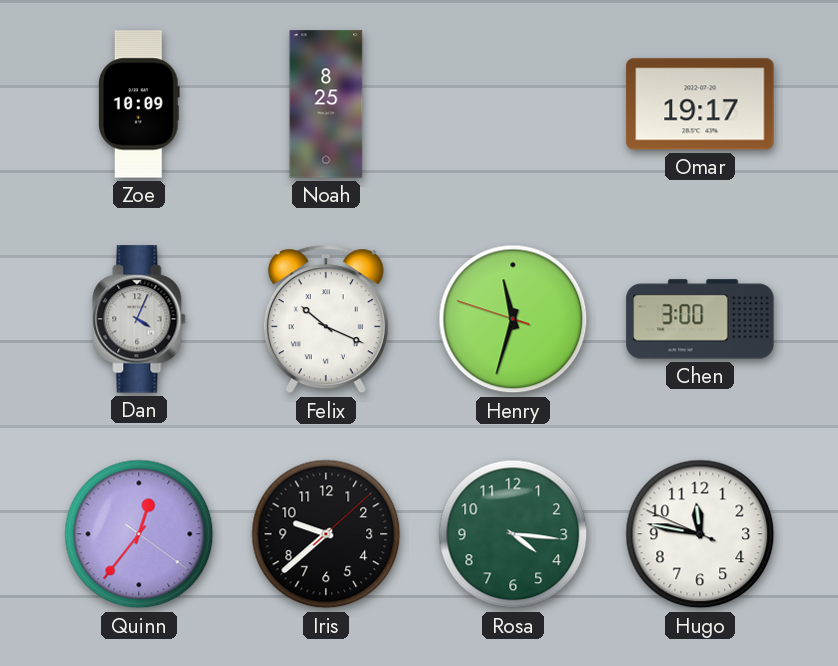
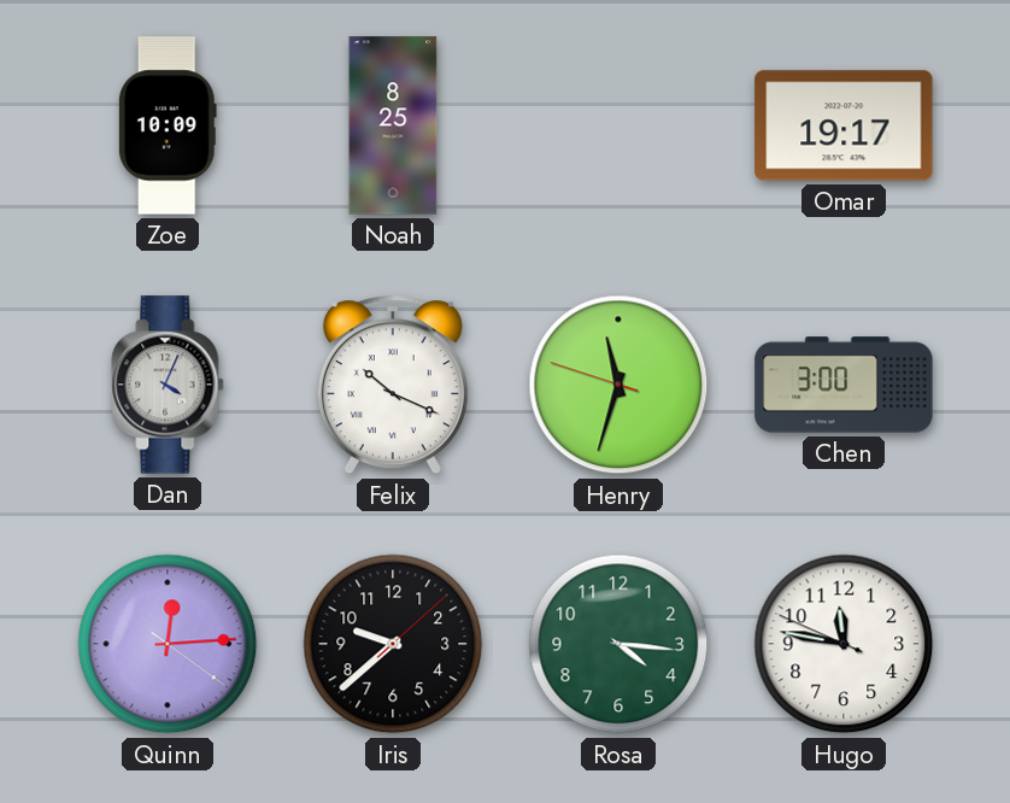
Quinn: 12:36 -> 12:14
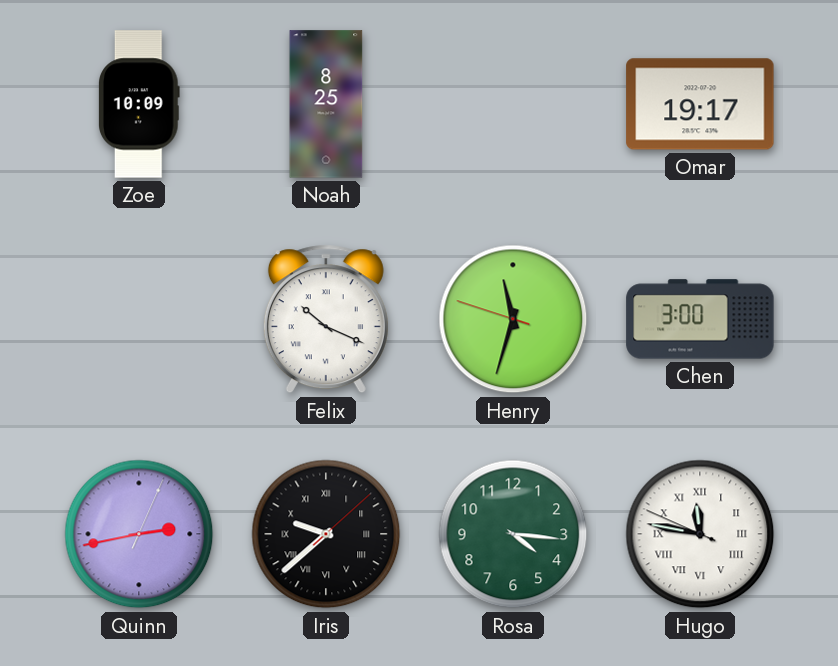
Dan: 4:04 -> none
Quinn: 12:14 -> 2:43
Iris numerals: Arabic -> Roman
Hugo numerals: Arabic -> Roman
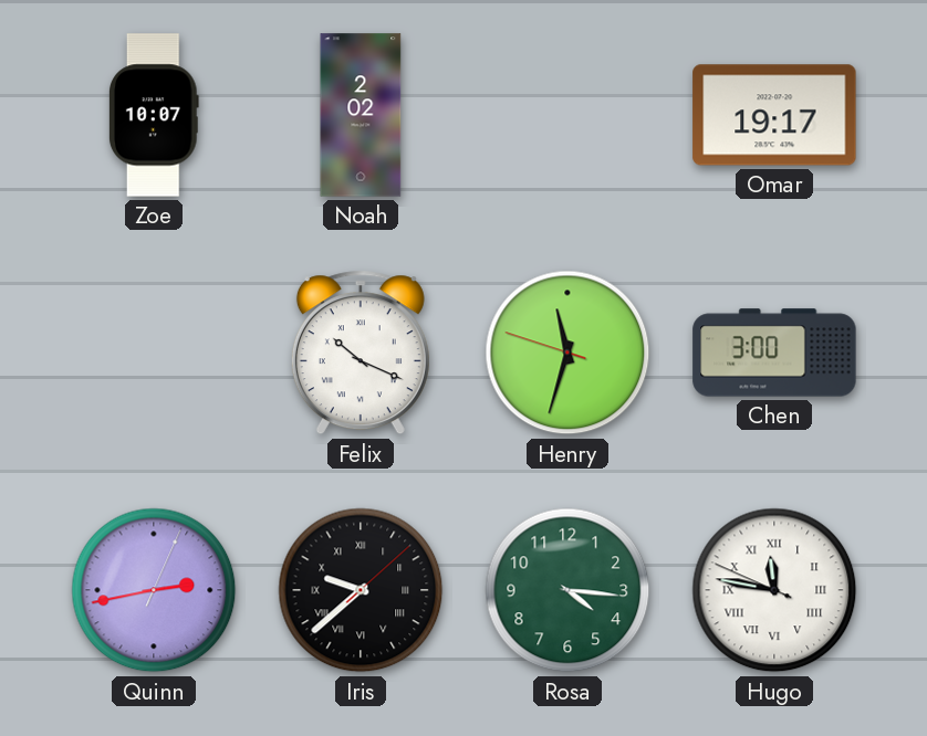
Zoe: 10:09 -> 10:07
Noah: 8:25 -> 2:02
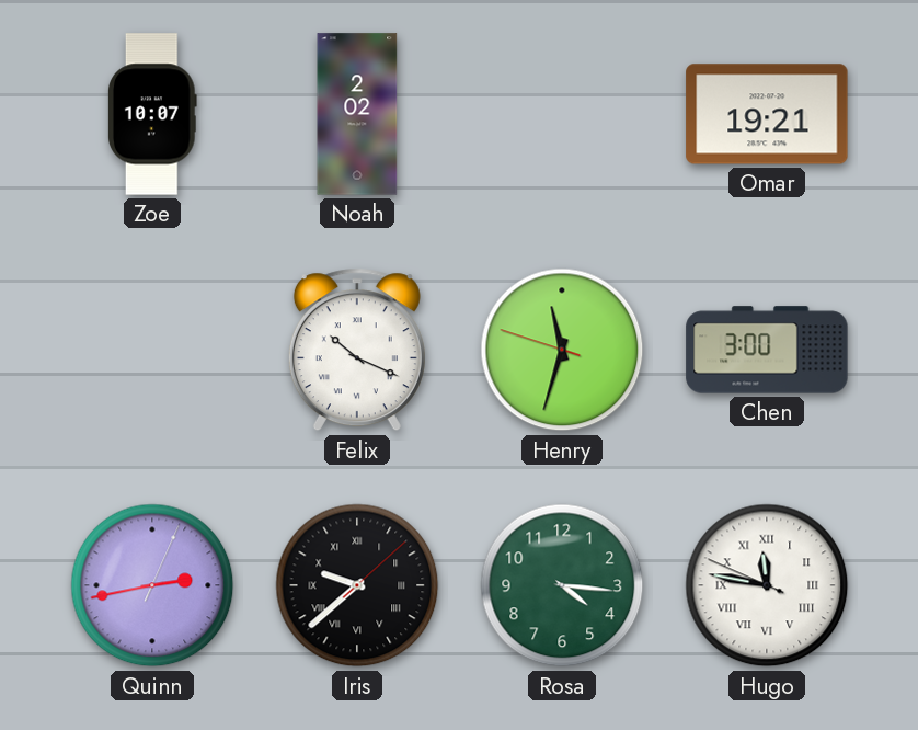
Omar: 19:17 -> 19:21
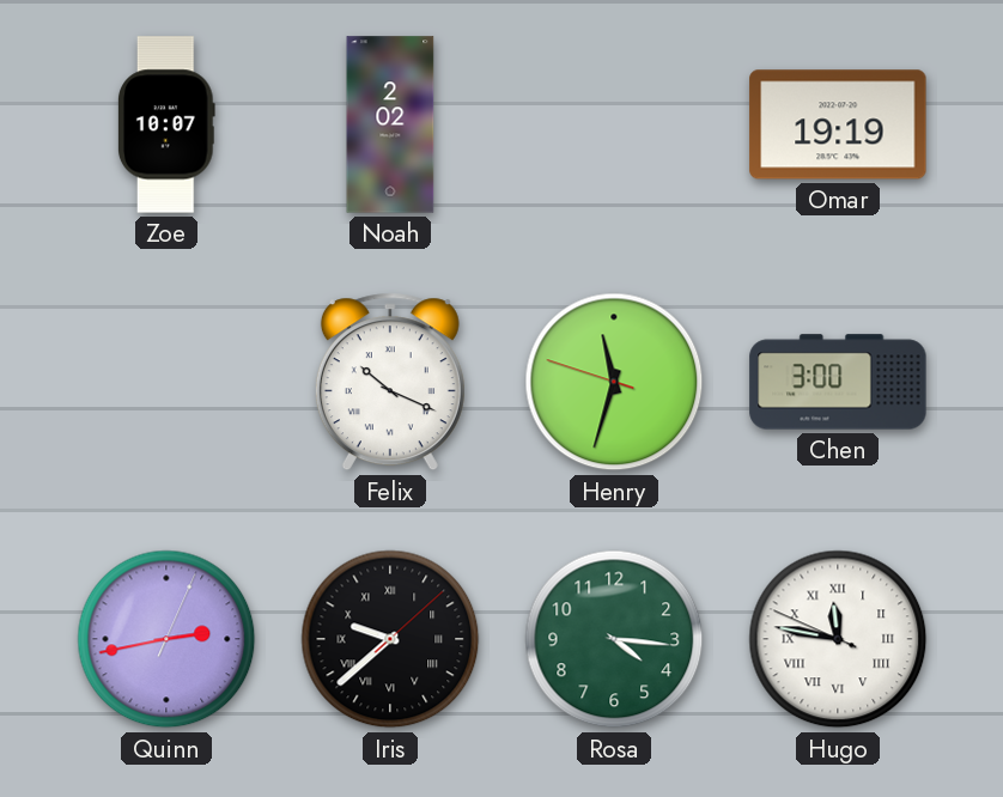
Omar: 19:21 -> 19:19
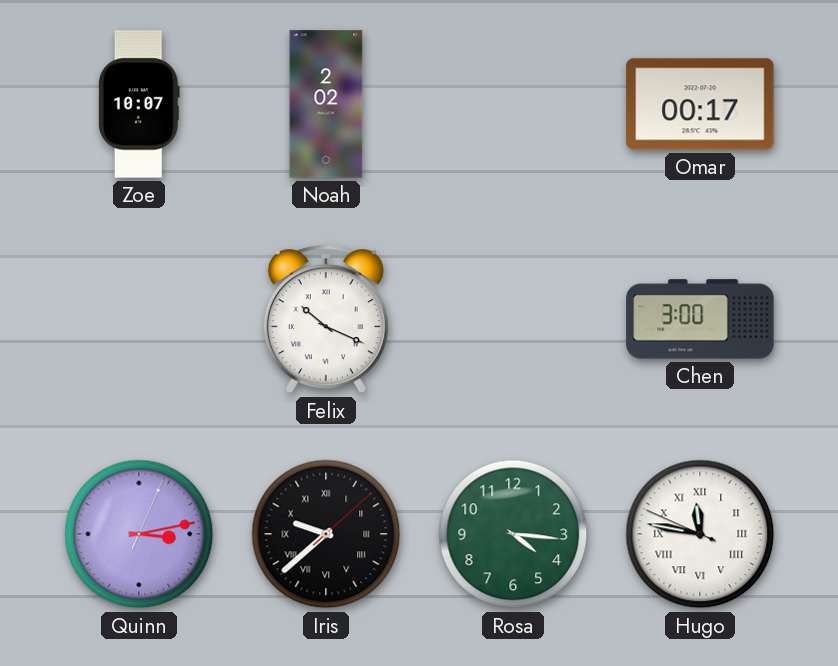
Omar: 19:19 -> 00:17
Henry: 11:32 -> none
Quinn: 2:43 -> 3:13
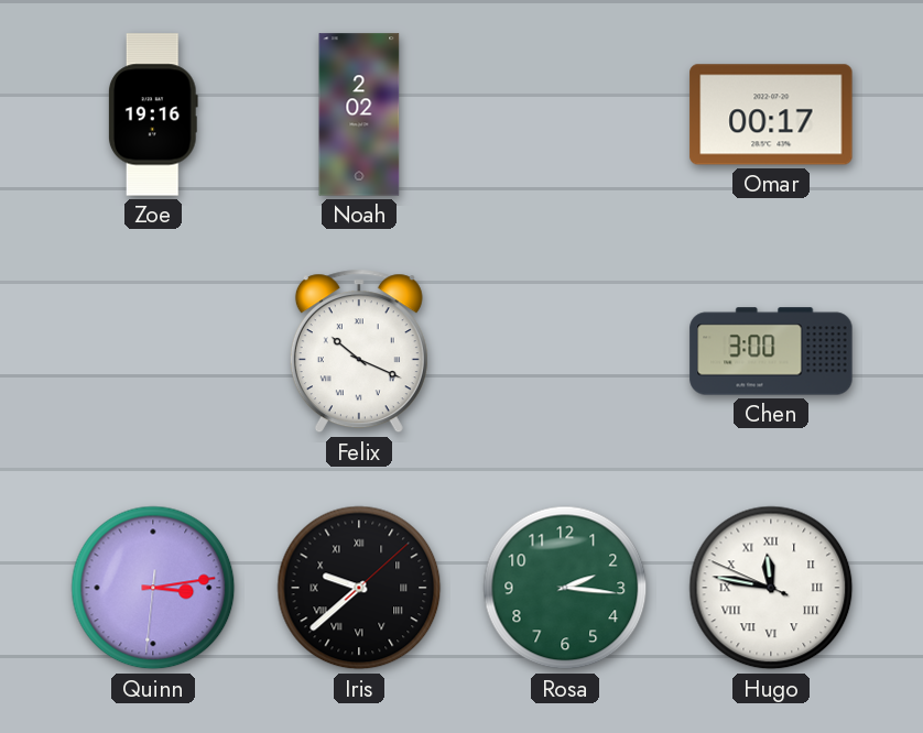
Zoe: 10:07 -> 19:16
Quinn: 3:13:04 -> 3:13:31
Rosa: 4:16 -> 2:16
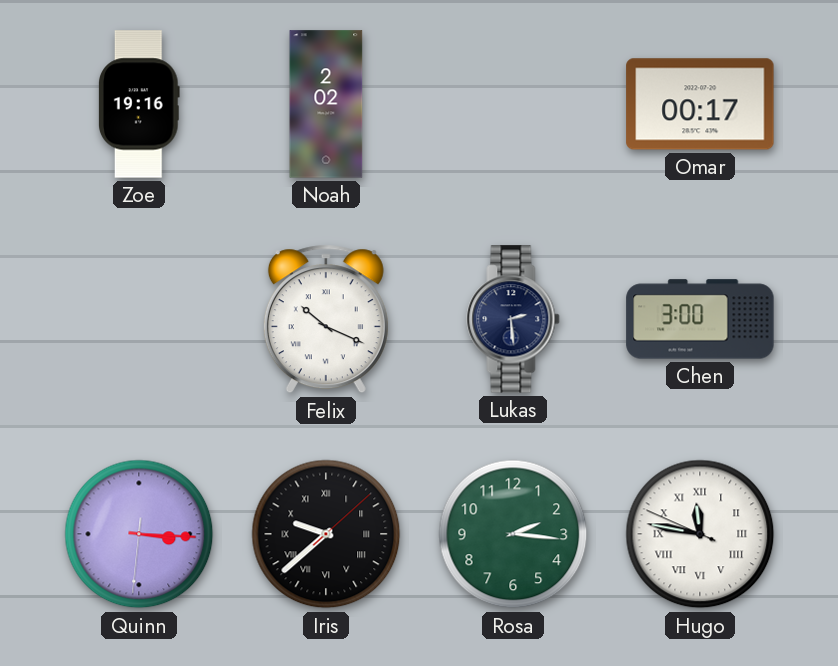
Lukas: none -> 2:29
Quinn: 3:13 -> 3:15
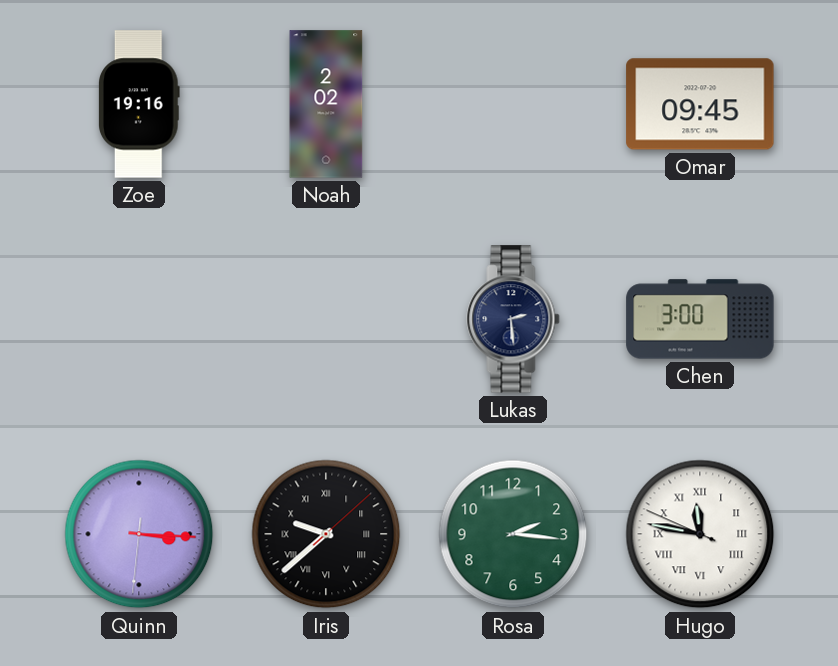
Omar: 00:17 -> 09:45
Felix: 10:19 -> none
